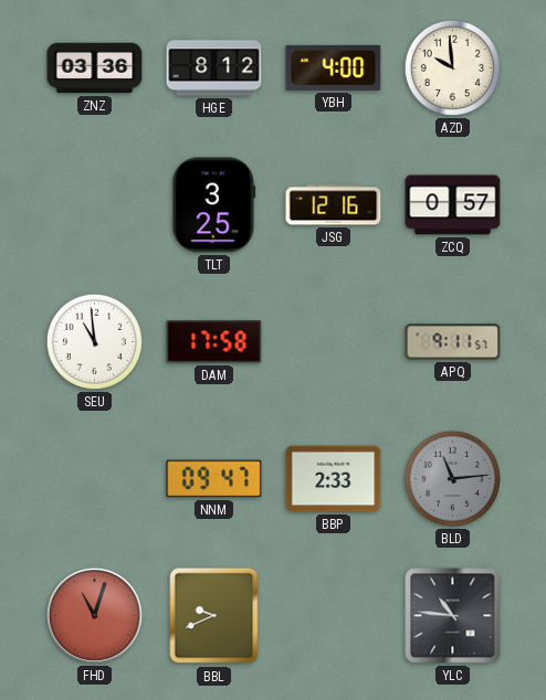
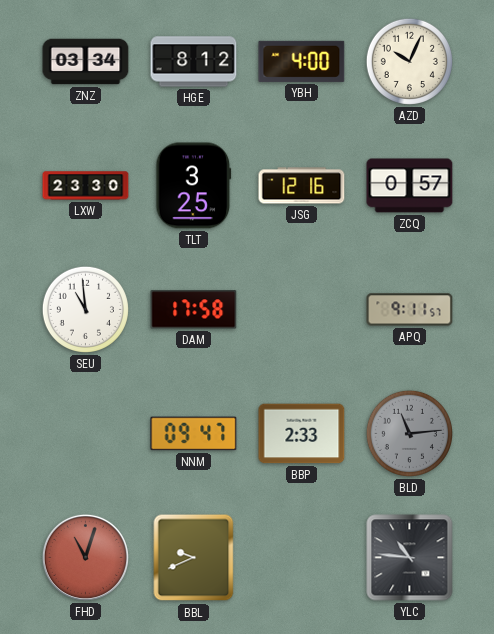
ZNZ: 03:36 -> 03:34
AZD: 9:59 -> 10:04
LXW: none -> 23:30
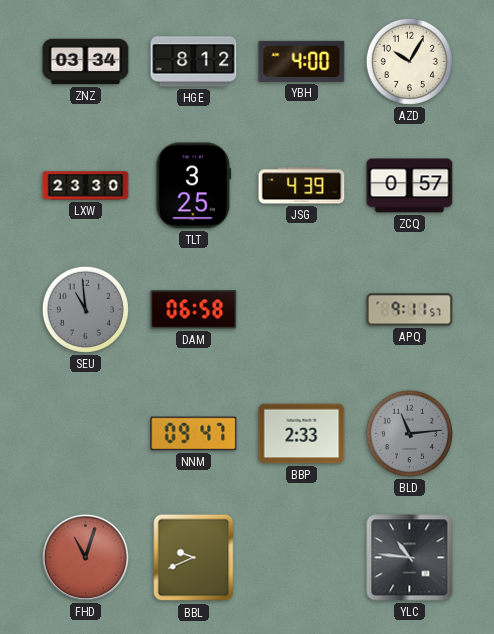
AZD: 10:04 -> 10:05
JSG: 12:16 -> 4:39
SEU dial: white -> grey
DAM: 17:58 -> 06:58
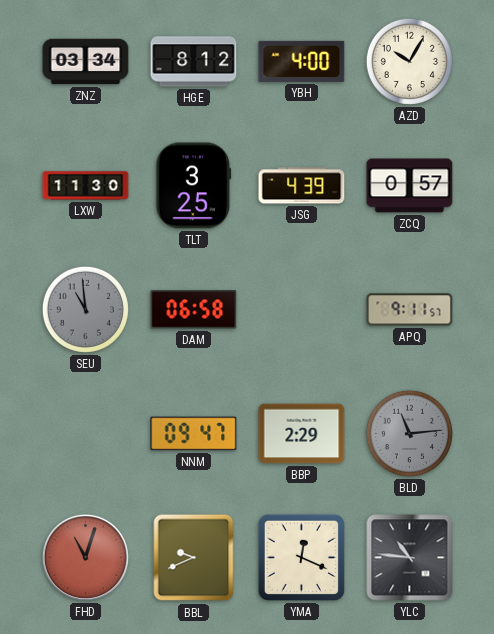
LXW: 23:30 -> 11:30
BBP: 2:33 -> 2:29
YMA: none -> 12:19
